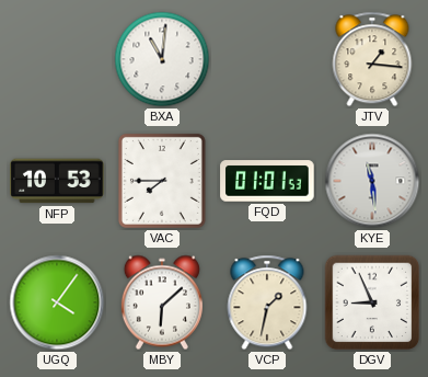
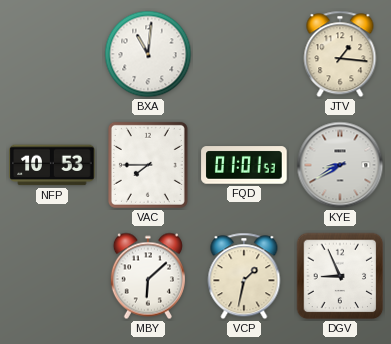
KYE: 11:29 -> 8:40
UGQ: 4:06 -> none
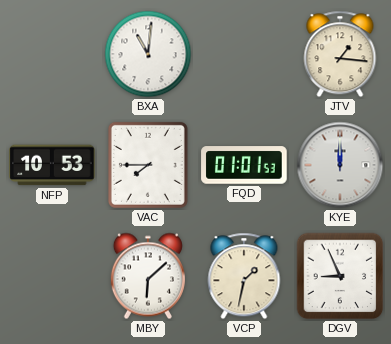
KYE: 8:40 -> 12:00
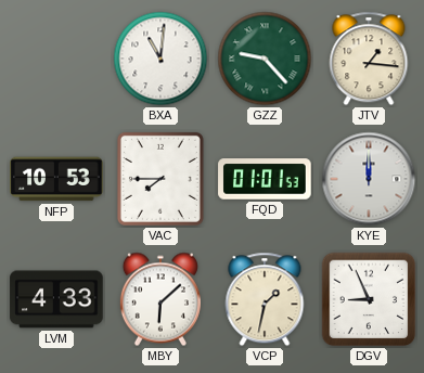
GZZ: none -> 9:23
LVM: none -> 4:33
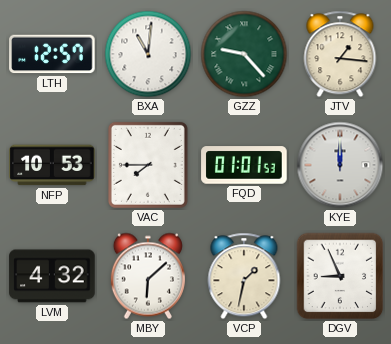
LTH: none -> 12:57
LVM: 4:33 -> 4:32
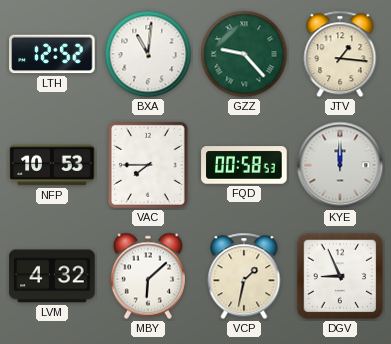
LTH: 12:57 -> 12:52
FQD: 01:01 -> 00:58
